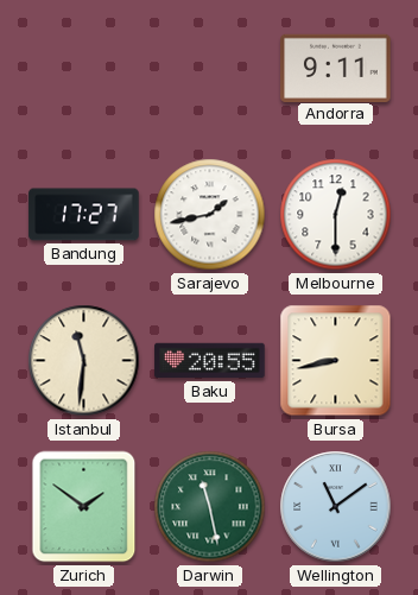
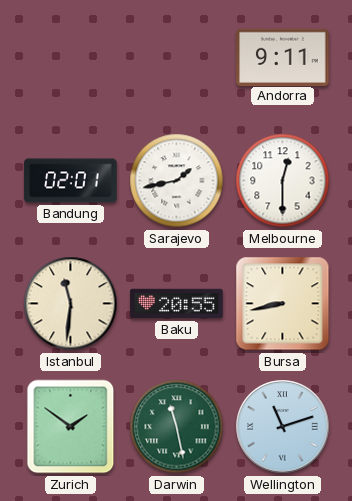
Bandung: 17:27 -> 02:01
Wellington: 11:09 -> 11:12
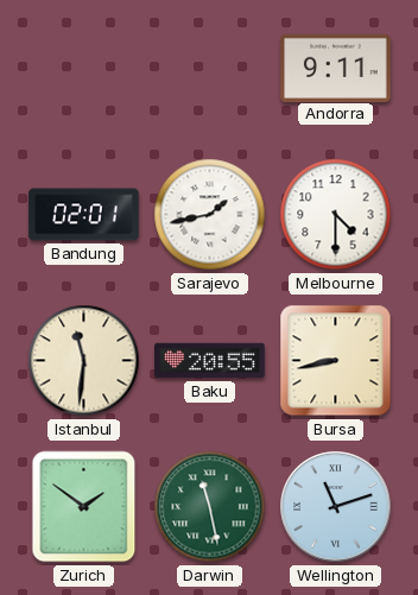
Melbourne: 12:30 -> 4:30
